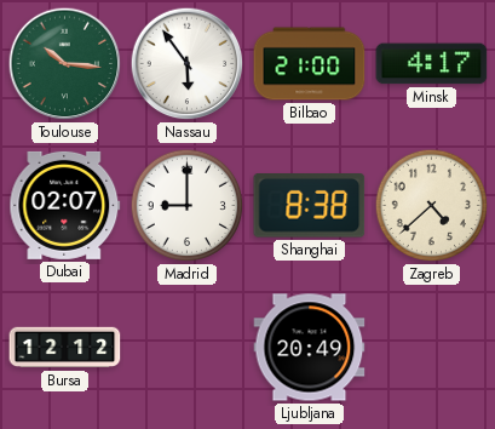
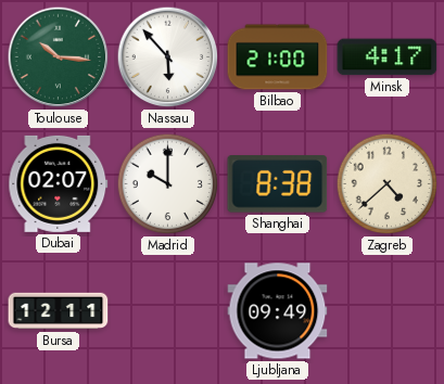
Nassau: 5:54 -> 5:53
Madrid: 9:00 -> 10:00
Bursa: 12:12 -> 12:11
Ljubljana: 20:49 -> 09:49
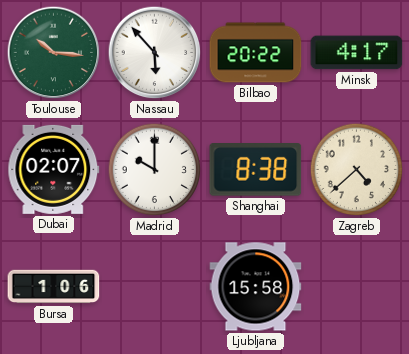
Bilbao: 21:00 -> 20:22
Bursa: 12:11 -> 1:06
Ljubljana: 09:49 -> 15:58
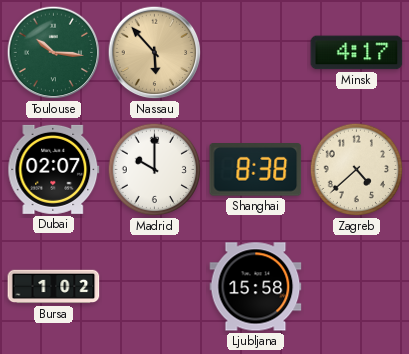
Nassau dial: white -> champagne
Bilbao: 20:22 -> none
Bursa: 1:06 -> 1:02
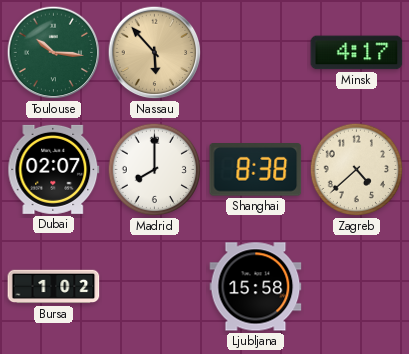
Madrid: 10:00 -> 8:00
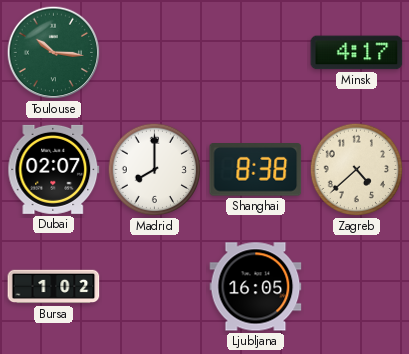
Nassau: 5:53 -> none
Ljubljana: 15:58 -> 16:05
